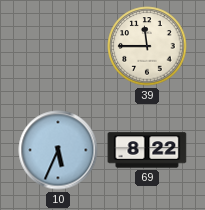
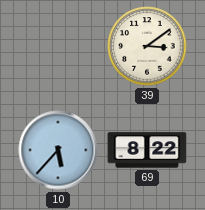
39: 11:45 -> 3:09
10: 5:34 -> 5:37
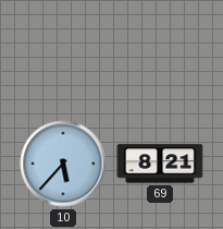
39: 3:09 -> none
69: 8:22 -> 8:21
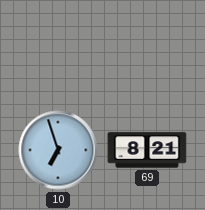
10: 5:37 -> 6:57
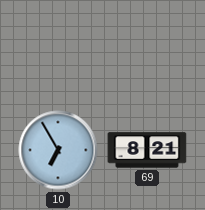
10: 6:57 -> 6:55
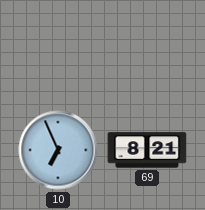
10: 6:55 -> 6:56
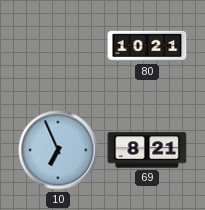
80: none -> 10:21
